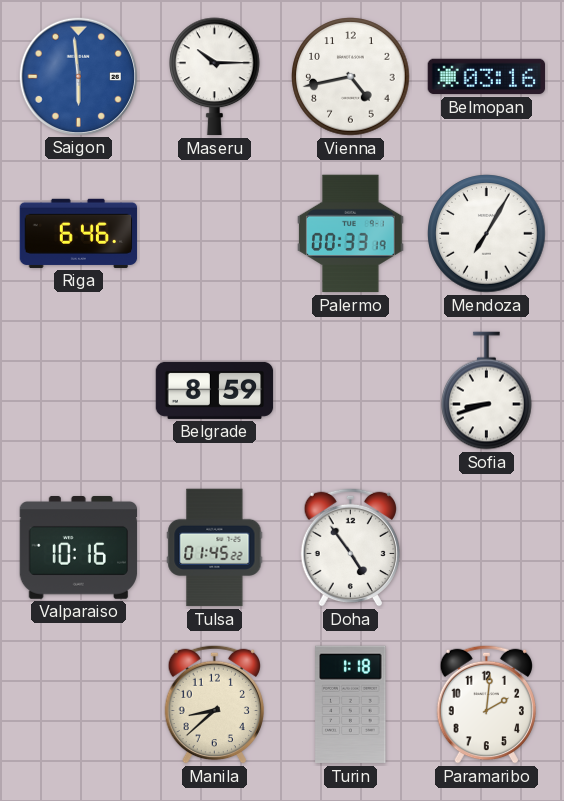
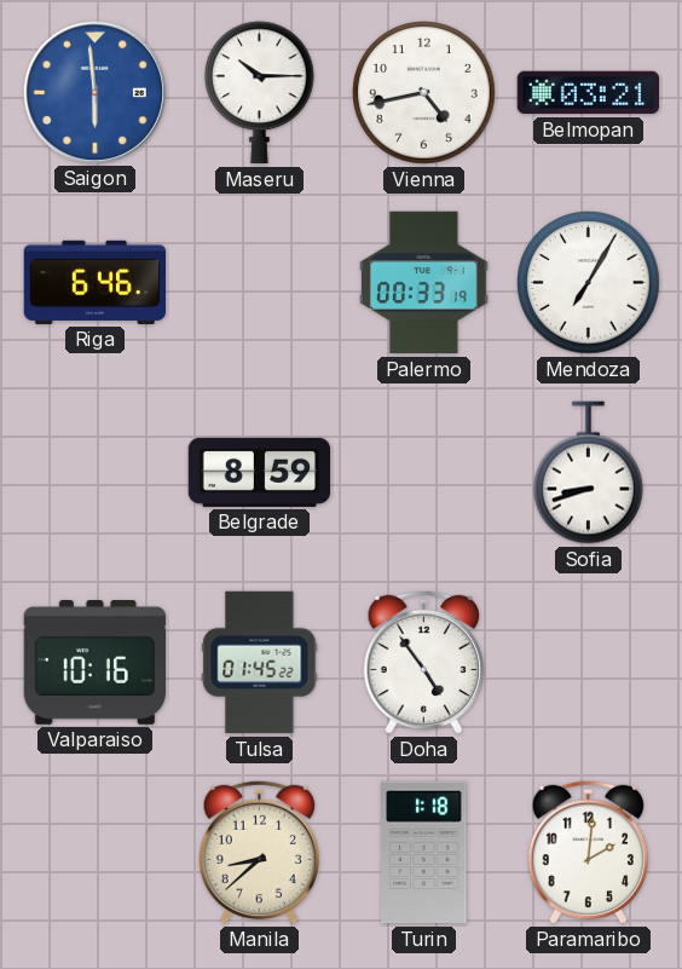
Belmopan: 03:16 -> 03:21
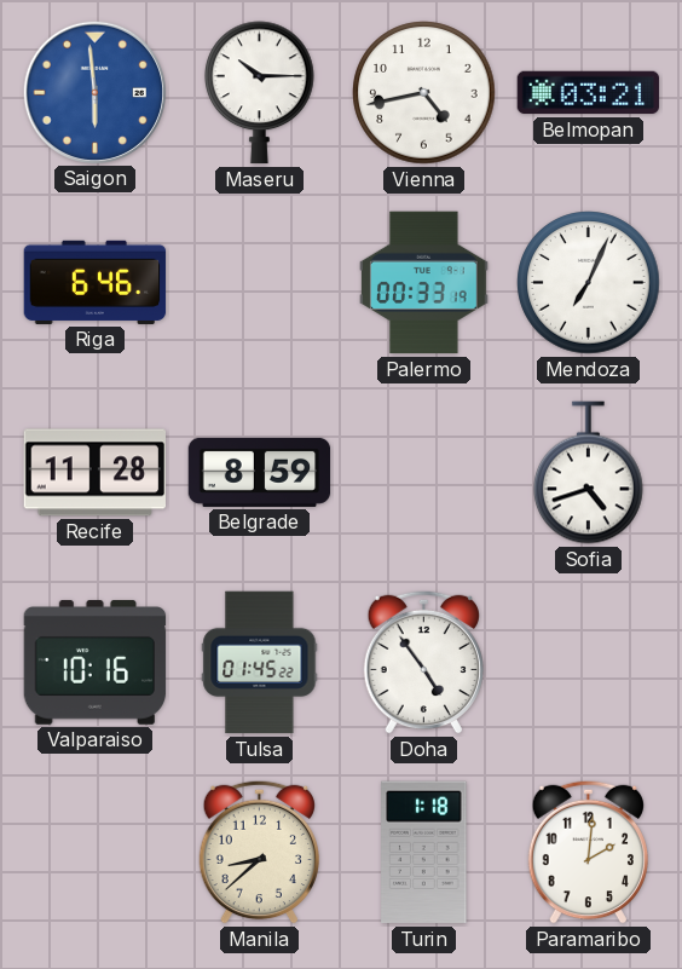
Mendoza: 7:05 -> 7:04
Recife: none -> 11:28
Sofia: 8:42 -> 4:42
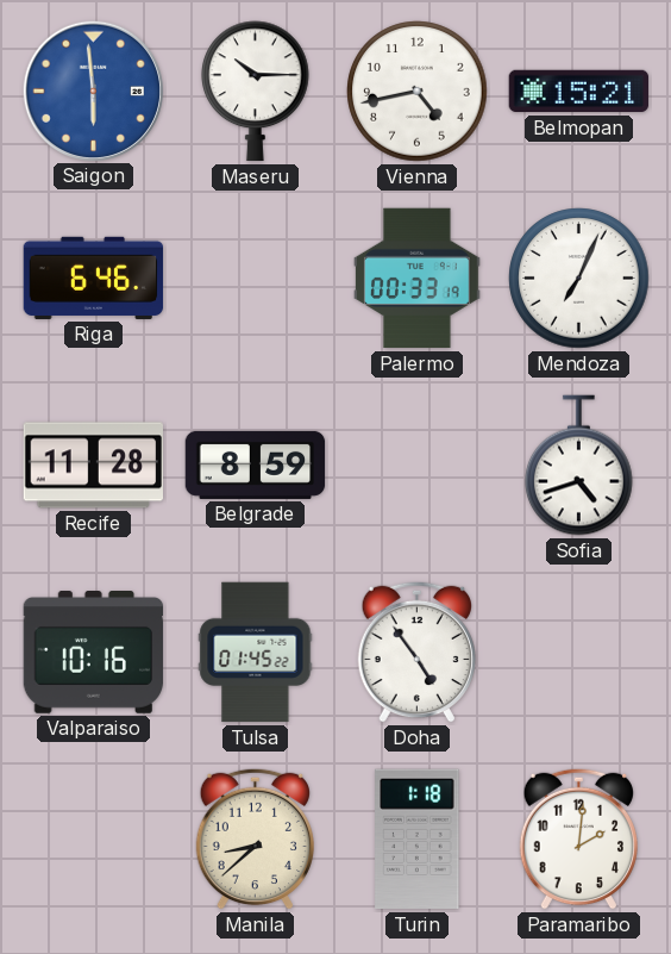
Belmopan: 03:21 -> 15:21
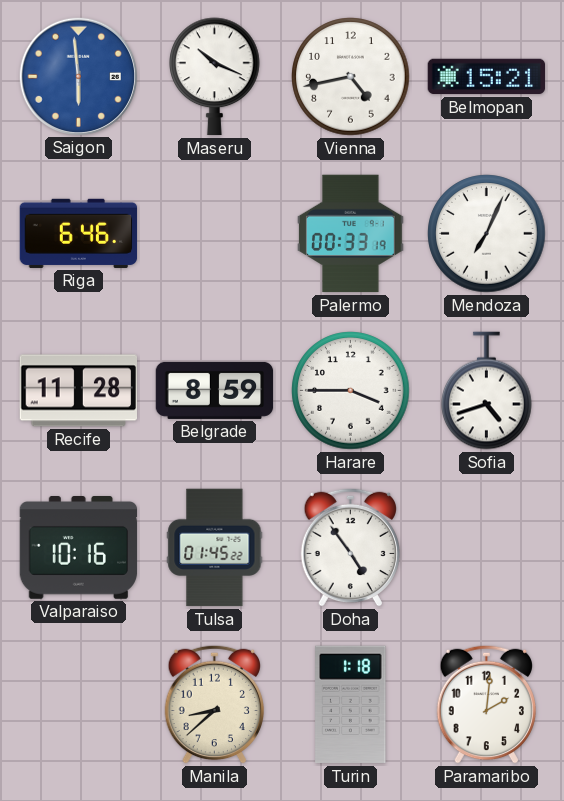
Maseru: 10:15 -> 10:19
Harare: none -> 3:45
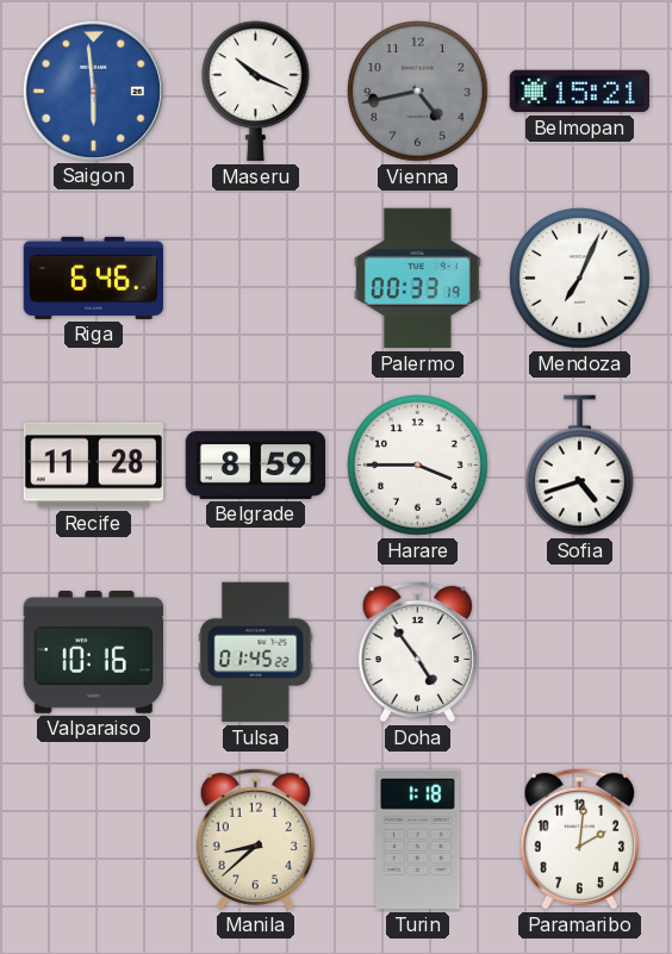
Vienna dial: white -> grey
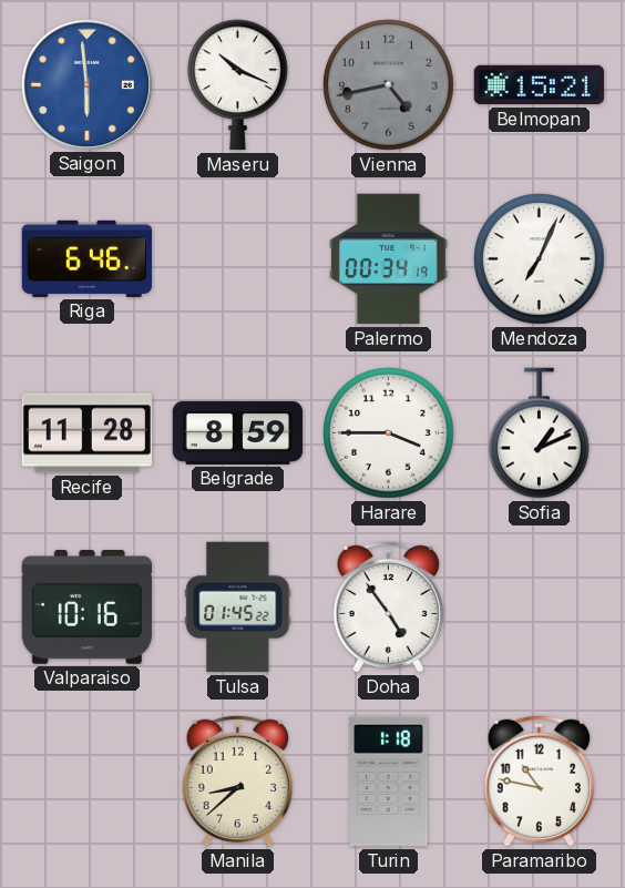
Palermo: 00:33 -> 00:34
Sofia: 4:42 -> 1:11
Paramaribo: 2:01 -> 10:47
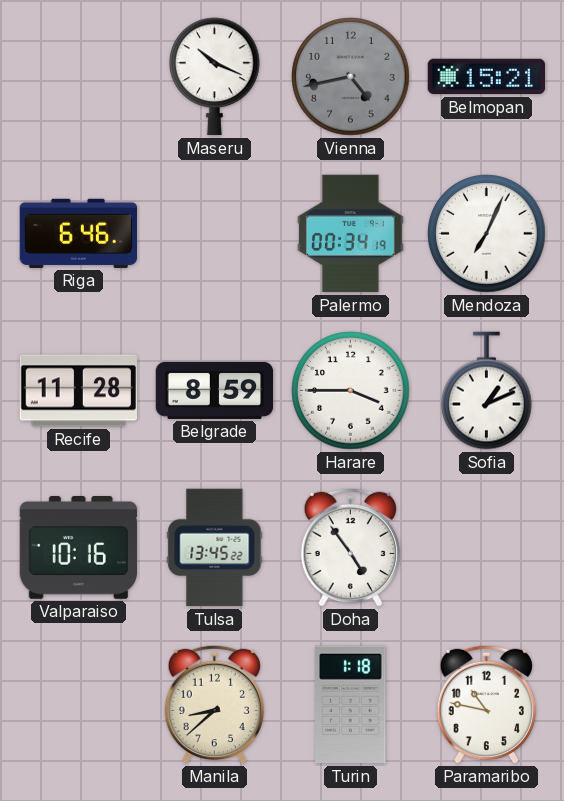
Saigon: 5:59 -> none
Tulsa: 01:45 -> 13:45
